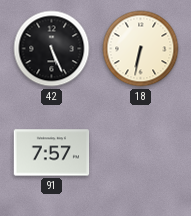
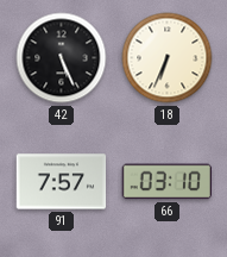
18: 6:32 -> 6:34
66: none -> 03:10
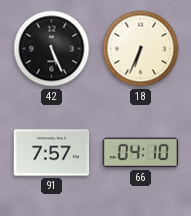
66: 03:10 -> 04:10
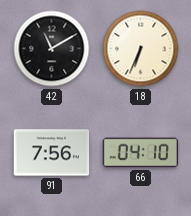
42: 5:26 -> 11:10
91: 7:57 -> 7:56
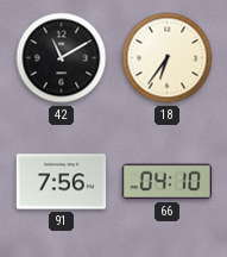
18: 6:34 -> 6:36
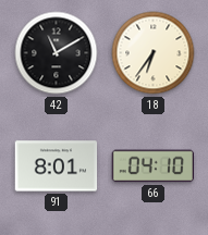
91: 7:56 -> 8:01
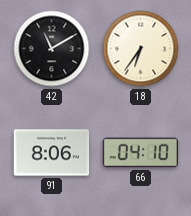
91: 8:01 -> 8:06
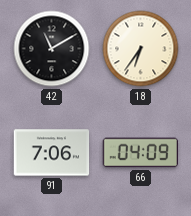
91: 8:06 -> 7:06
66: 04:10 -> 04:09
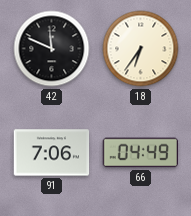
42: 11:10 -> 11:49
66: 04:09 -> 04:49
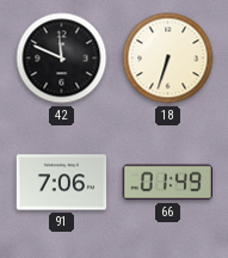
18: 6:36 -> 6:33
66: 04:49 -> 01:49
